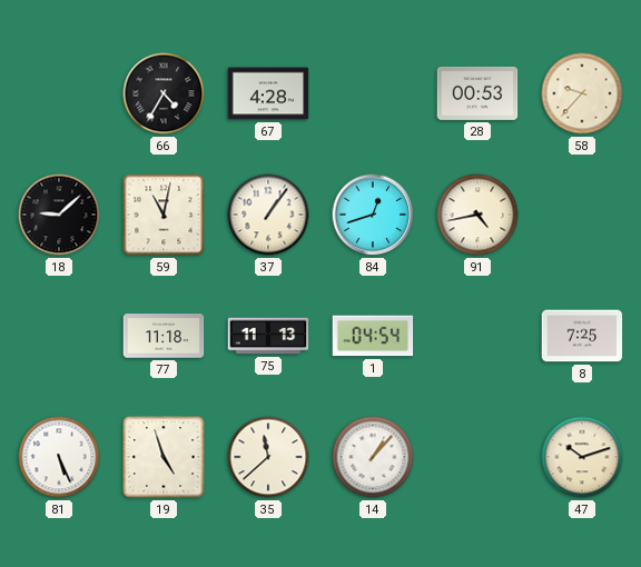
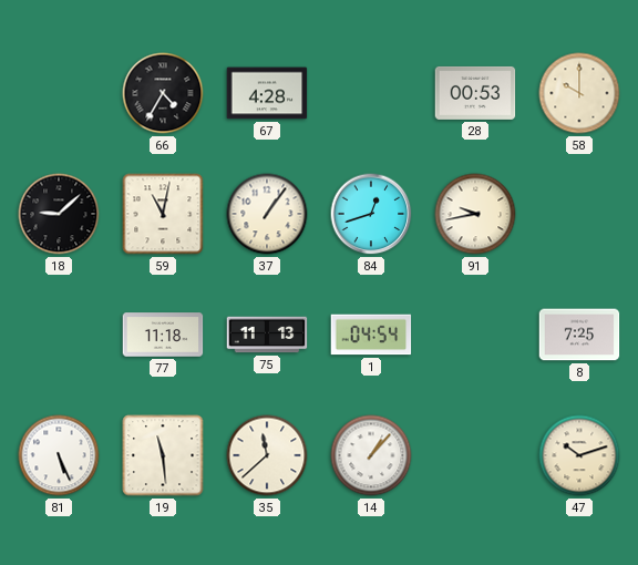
58: 9:37 -> 10:00
91: 4:43 -> 9:43
19: 4:57 -> 11:29
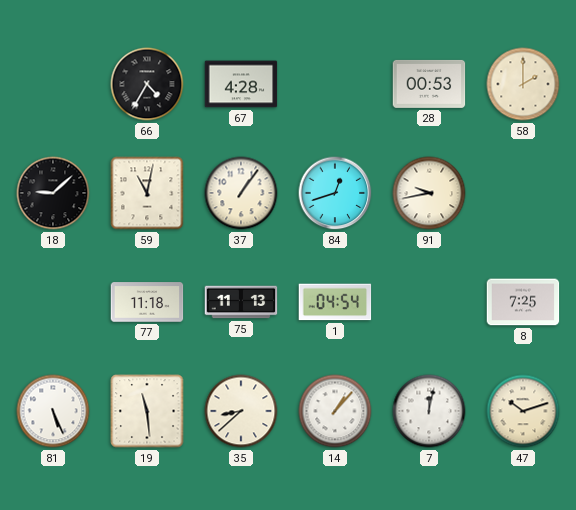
58: 10:00 -> 2:00
35: 11:38 -> 8:38
7: none -> 12:02
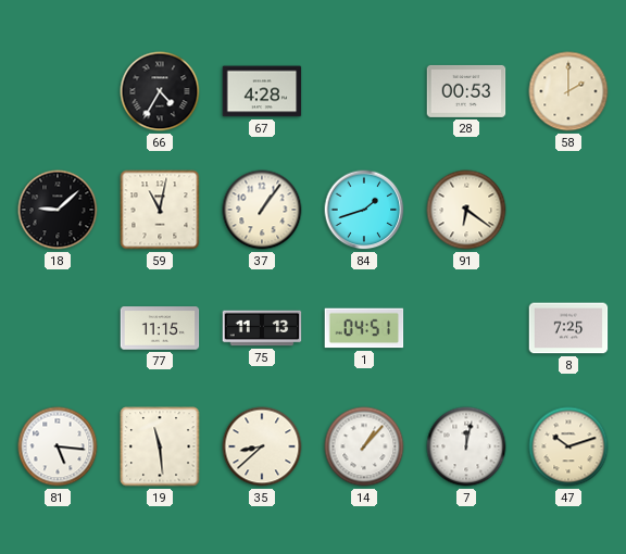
84: 12:42 -> 1:42
91: 9:43 -> 6:21
77: 11:18 -> 11:15
1: 04:54 -> 04:51
81: 5:26 -> 5:16
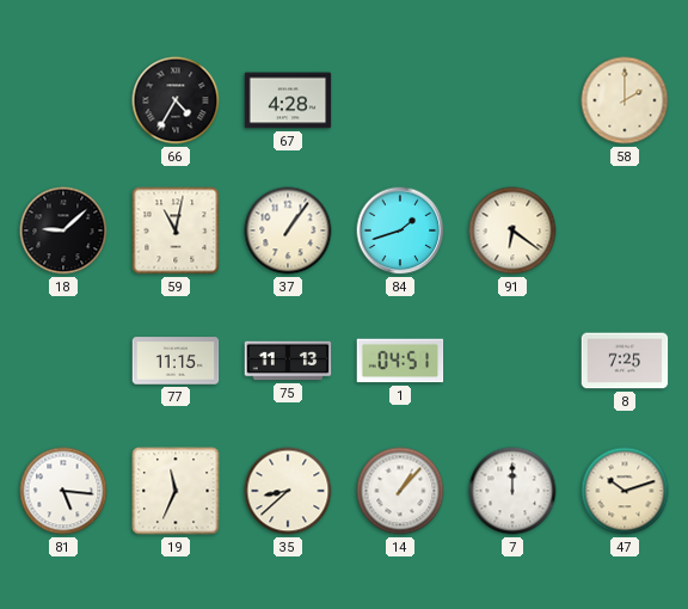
28: 00:53 -> none
19: 11:29 -> 11:34
7: 12:02 -> 12:00
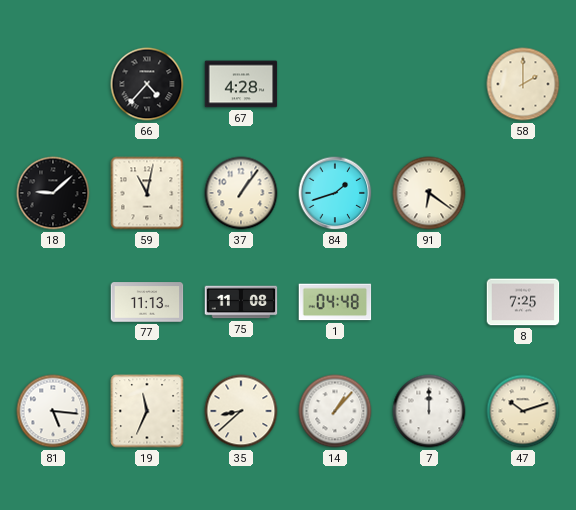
66: 4:35 -> 4:37
77: 11:15 -> 11:13
75: 11:13 -> 11:08
1: 04:51 -> 04:48
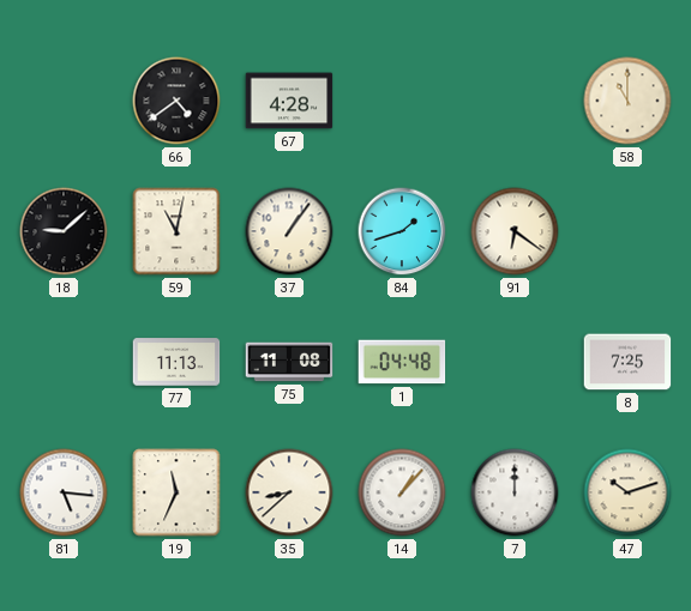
66: 4:37 -> 4:39
58: 2:00 -> 11:00
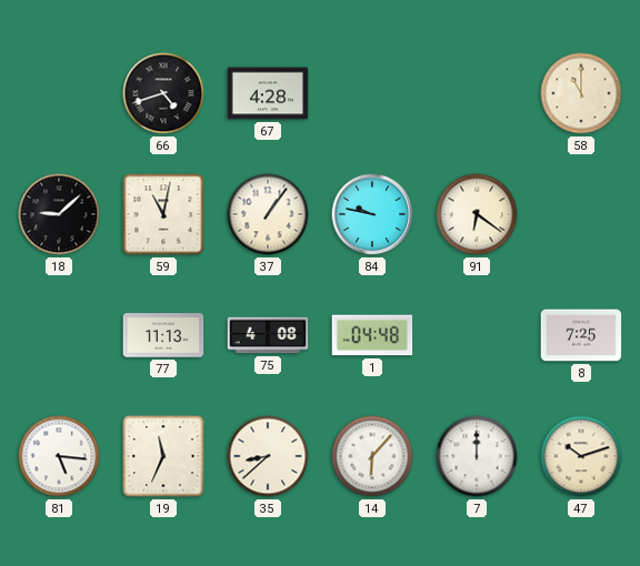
66: 4:39 -> 4:42
84: 1:42 -> 9:47
75: 11:08 -> 4:08
14: 1:07 -> 6:07
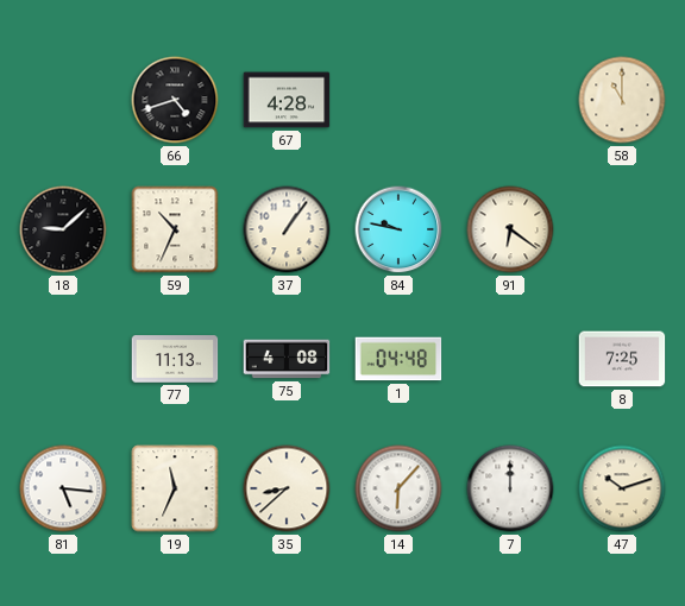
59: 11:02 -> 10:34
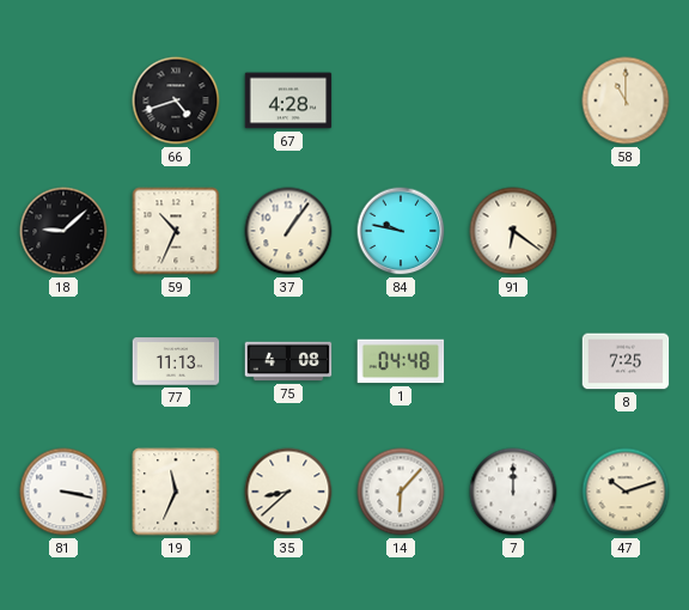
81: 5:16 -> 3:17
